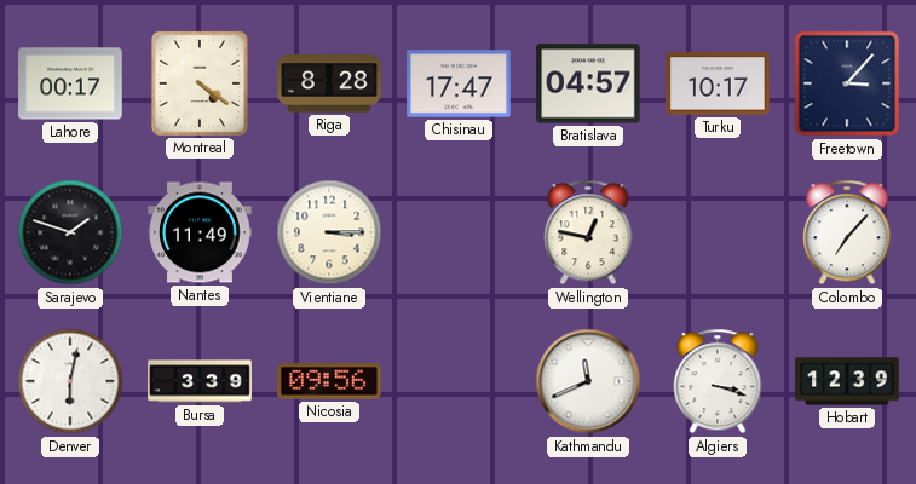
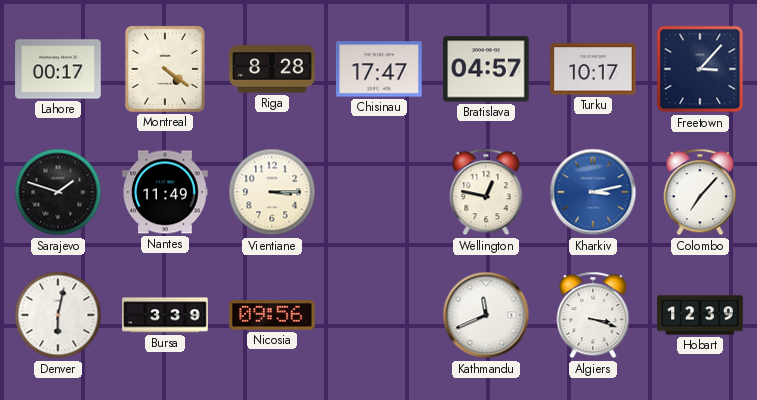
Kharkiv: none -> 3:13
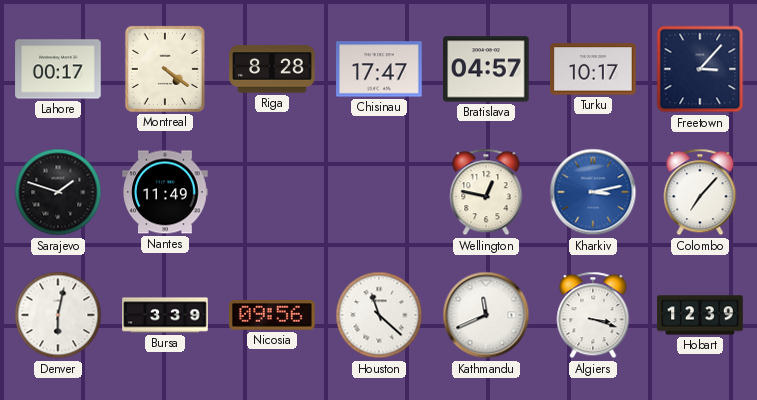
Vientiane: 3:15 -> none
Houston: none -> 11:22
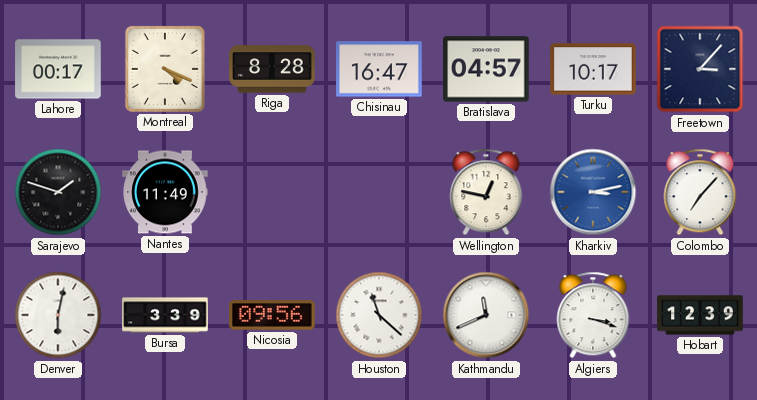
Montreal: 4:21 -> 4:19
Chisinau: 17:47 -> 16:47
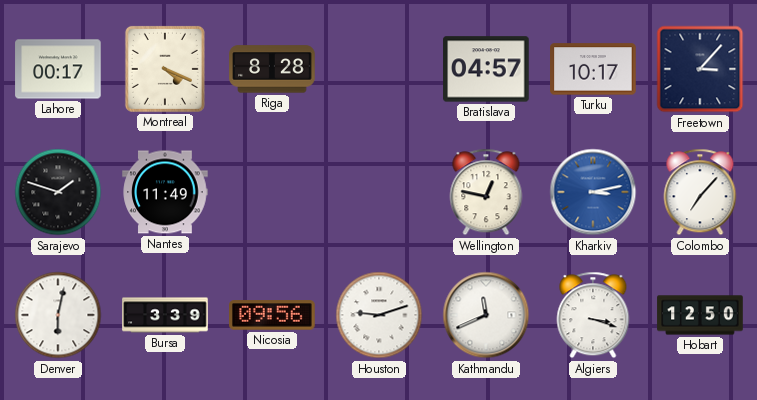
Chisinau: 16:47 -> none
Houston: 11:22 -> 9:12
Hobart: 12:39 -> 12:50
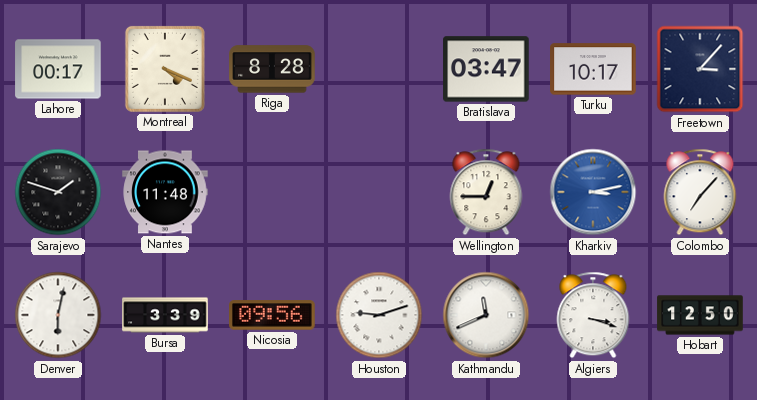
Bratislava: 04:57 -> 03:47
Nantes: 11:49 -> 11:48
Wellington: 12:47 -> 12:45
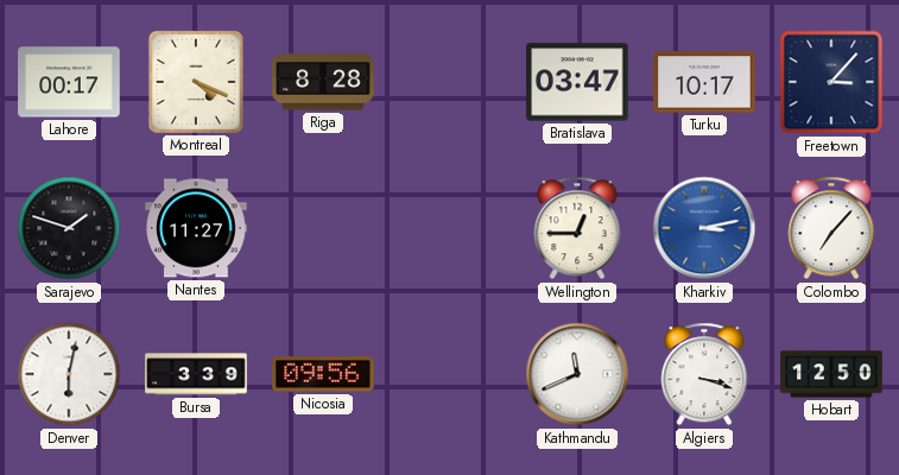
Nantes: 11:48 -> 11:27
Houston: 9:12 -> none
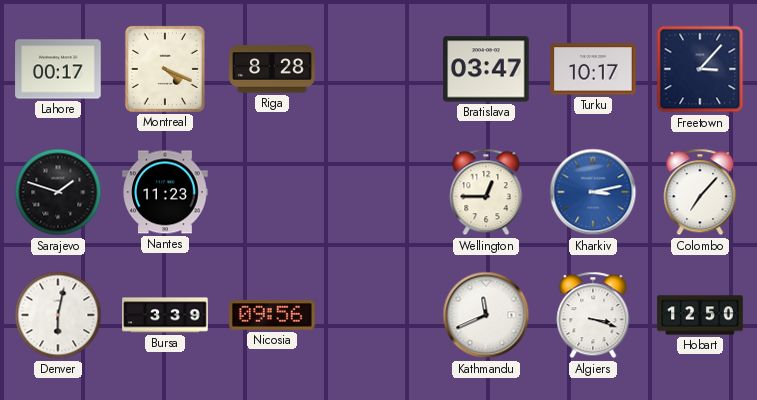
Nantes: 11:27 -> 11:23
